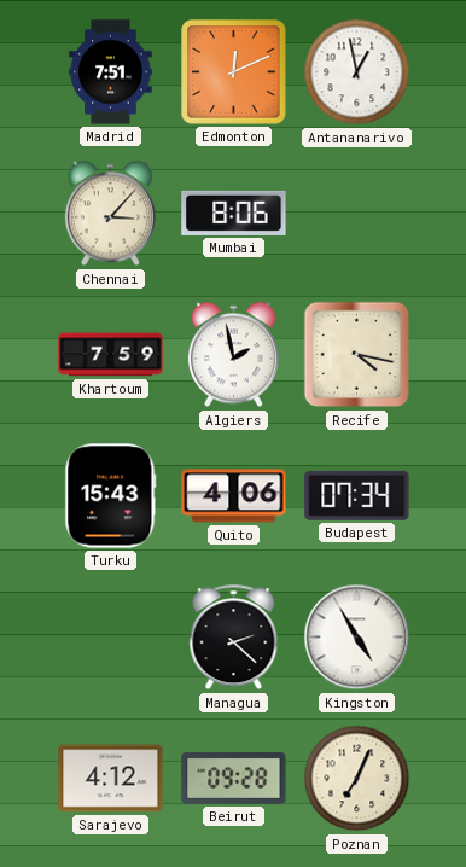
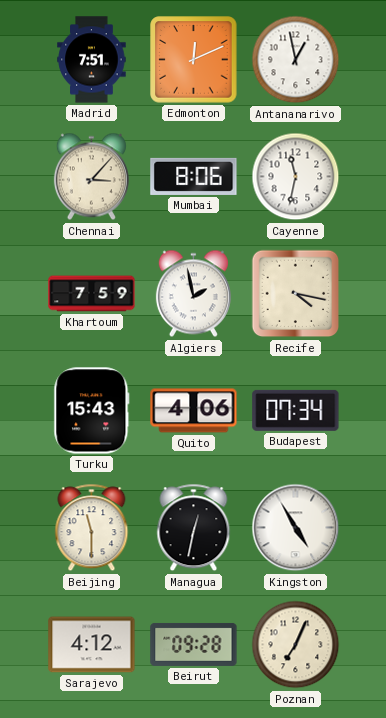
Cayenne: none -> 11:32
Beijing: none -> 11:30
Managua: 2:22 -> 12:32
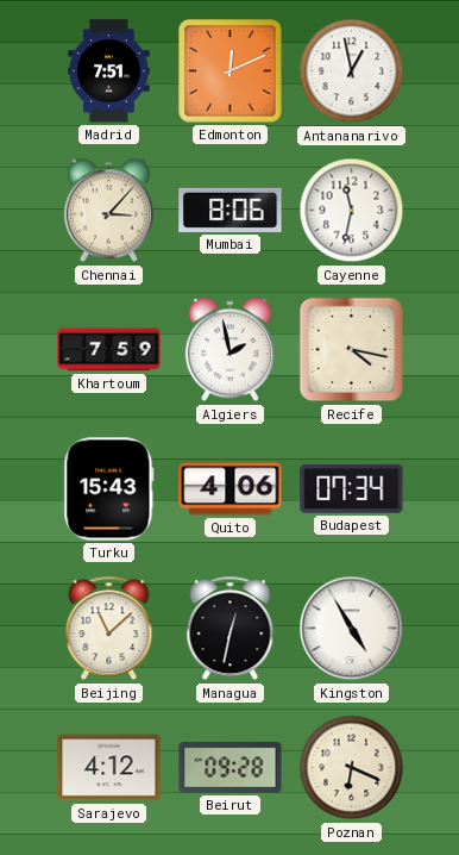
Beijing: 11:30 -> 11:08
Poznan: 7:04 -> 6:19
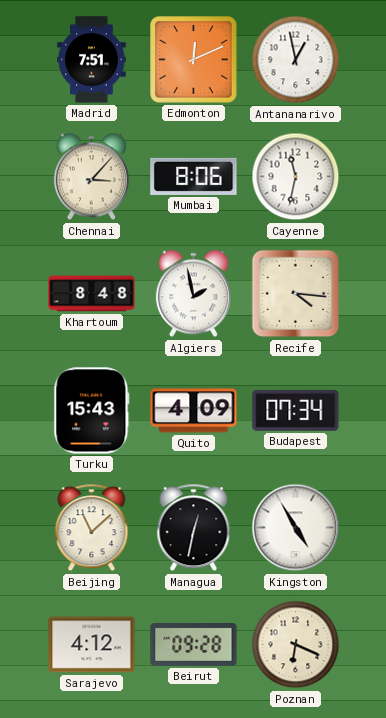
Khartoum: 7:59 -> 8:48
Recife: 4:17 -> 4:16
Quito: 4:06 -> 4:09
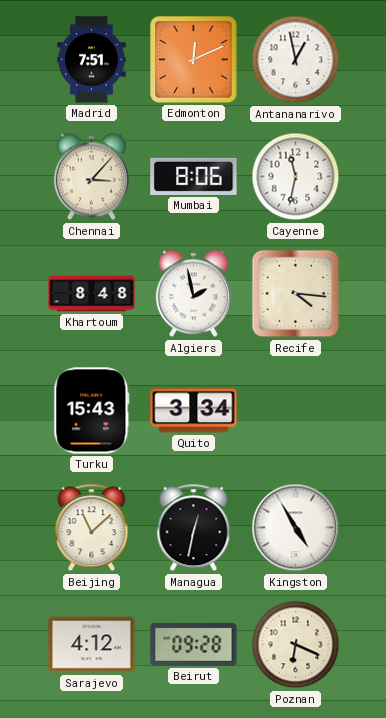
Quito: 4:09 -> 3:34
Budapest: 07:34 -> none
